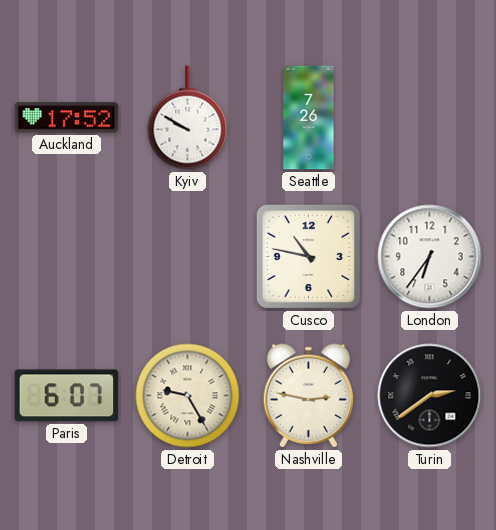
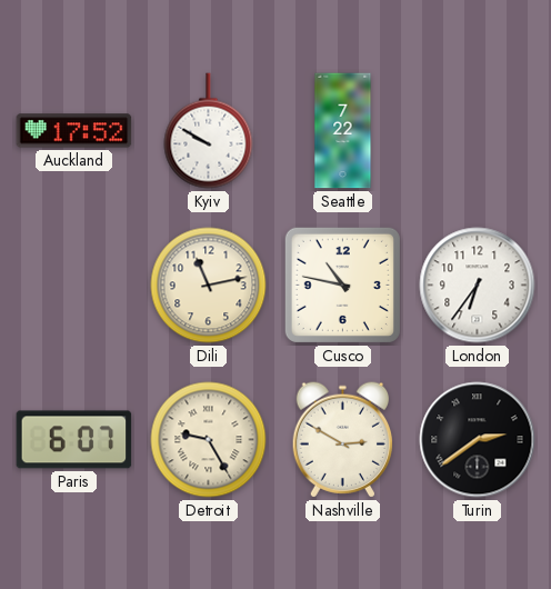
Seattle: 7:26 -> 7:22
Dili: none -> 11:13
Nashville: 2:47 -> 2:50
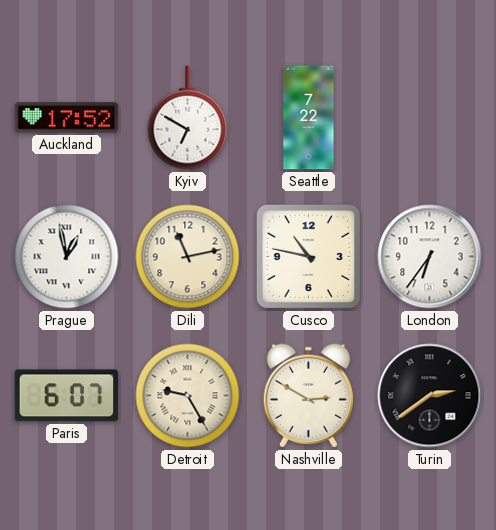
Kyiv: 9:50 -> 6:50
Prague: none -> 12:58
